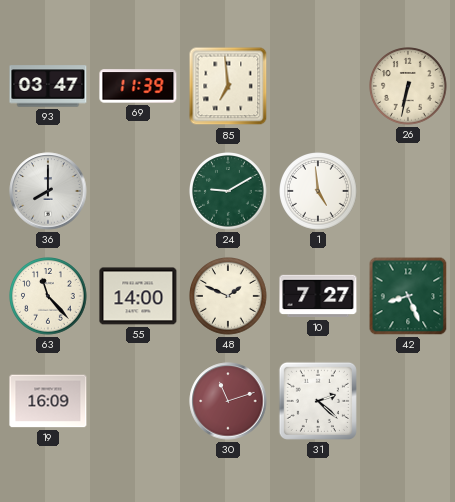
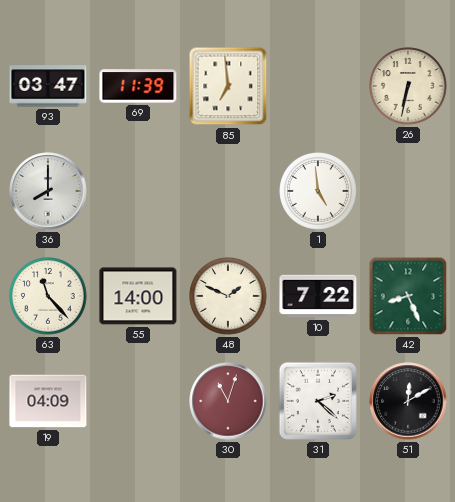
24: 9:10 -> none
10: 7:27 -> 7:22
19: 16:09 -> 04:09
30: 11:12 -> 11:03
51: none -> 12:10
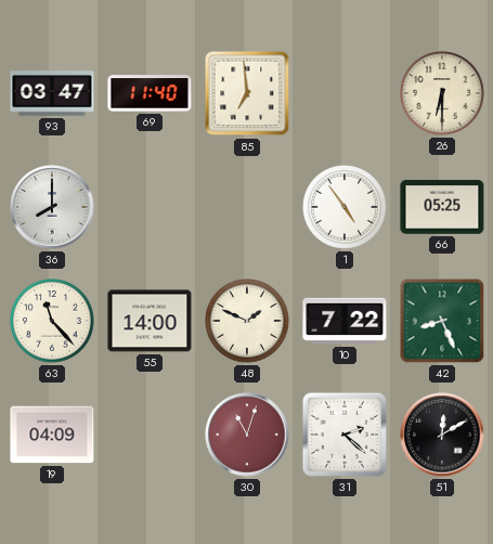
69: 11:39 -> 11:40
26: 6:32 -> 6:30
1: 4:59 -> 4:54
66: none -> 05:25
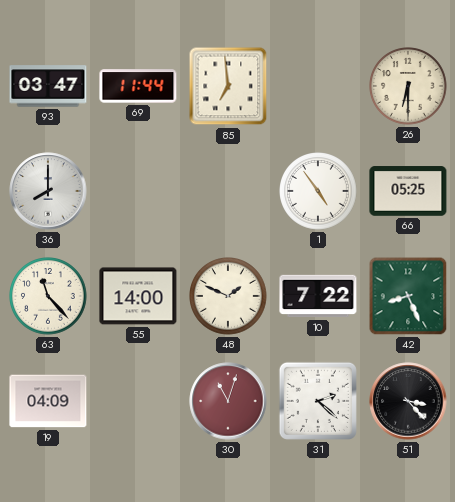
69: 11:40 -> 11:44
51: 12:10 -> 3:23
